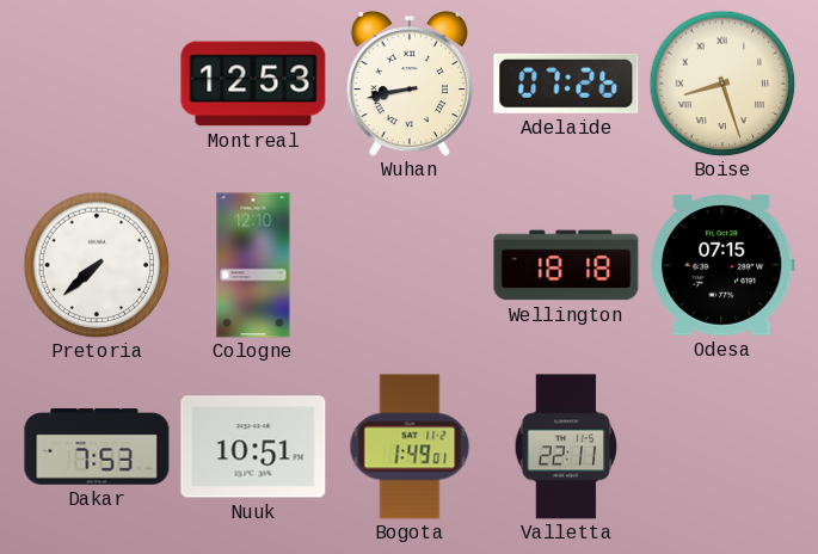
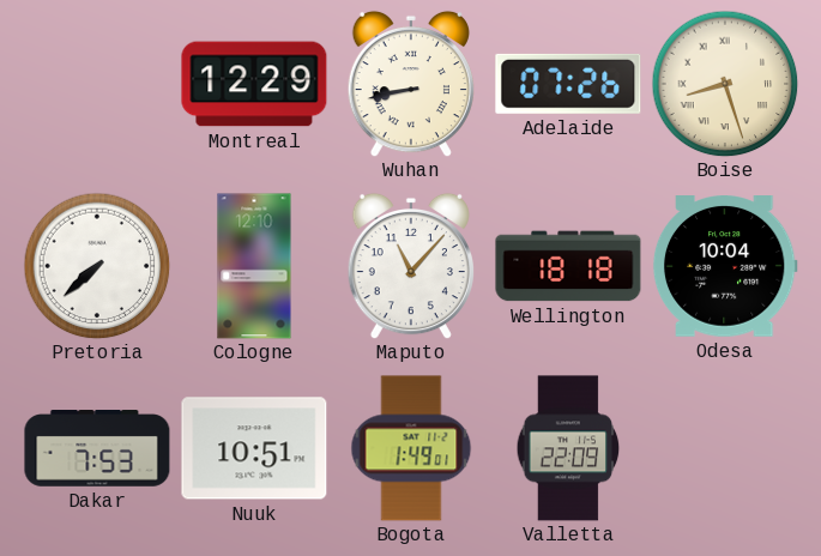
Montreal: 12:53 -> 12:29
Maputo: none -> 11:07
Odesa: 07:15 -> 10:04
Valletta: 22:11 -> 22:09
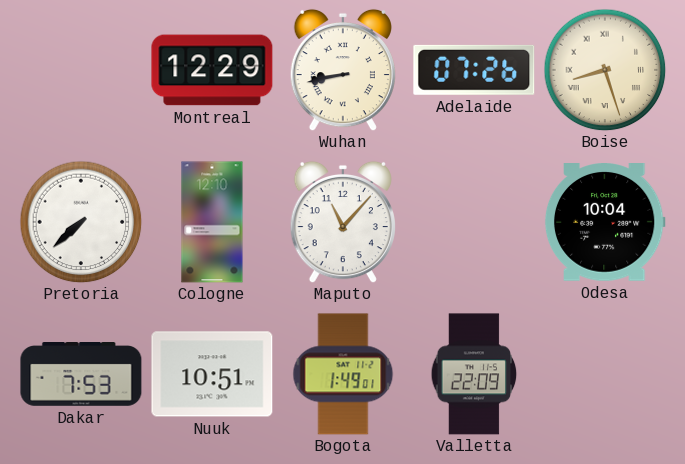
Wellington: 18:18 -> none
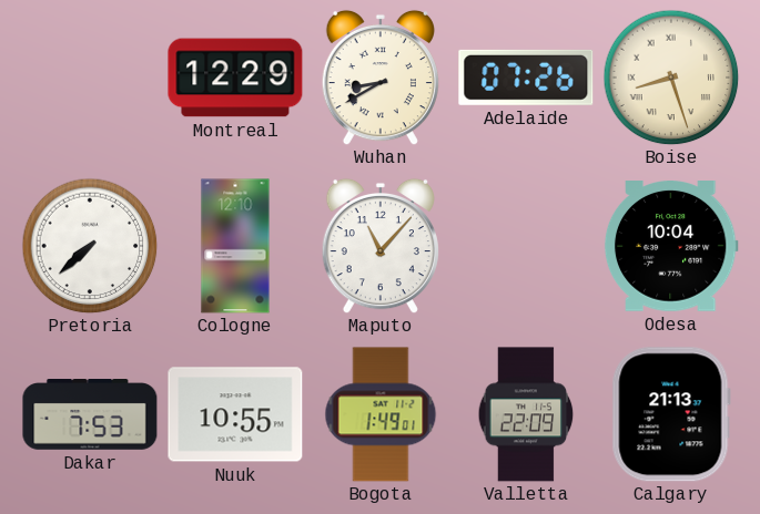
Wuhan: 8:43 -> 8:40
Nuuk: 10:51 -> 10:55
Calgary: none -> 21:13
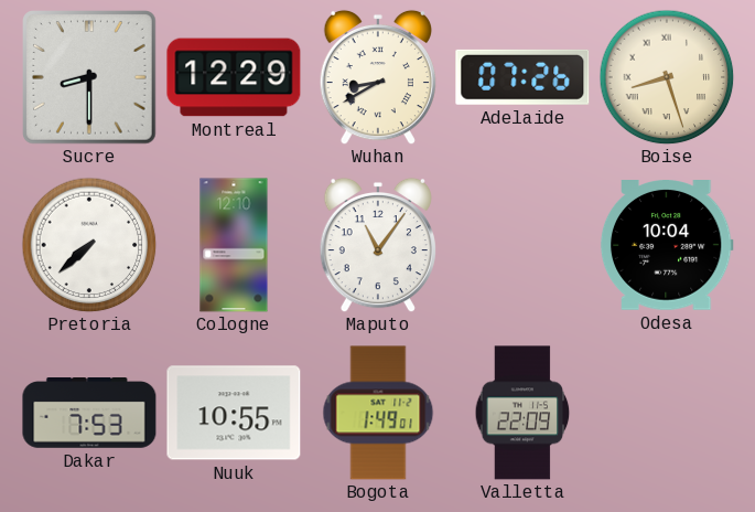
Sucre: none -> 8:30
Maputo: 11:07 -> 11:06
Calgary: 21:13 -> none
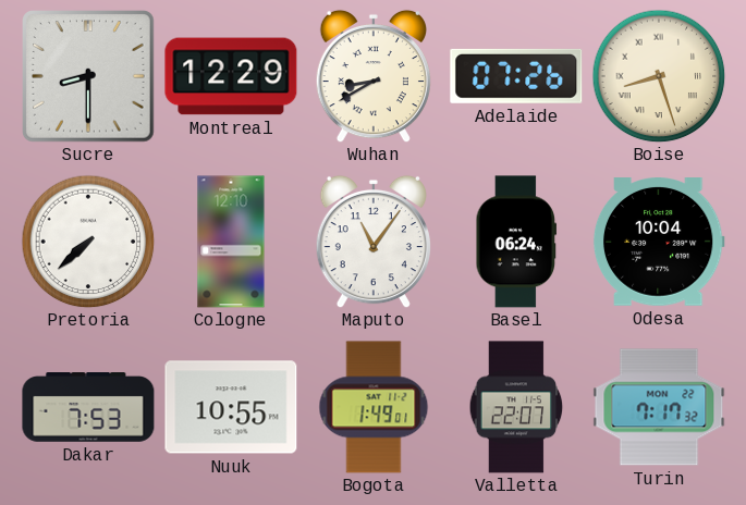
Basel: none -> 06:24
Valletta: 22:09 -> 22:07
Turin: none -> 7:17
